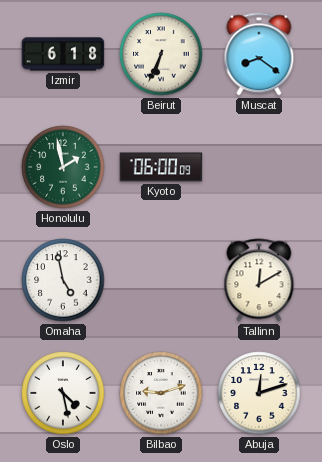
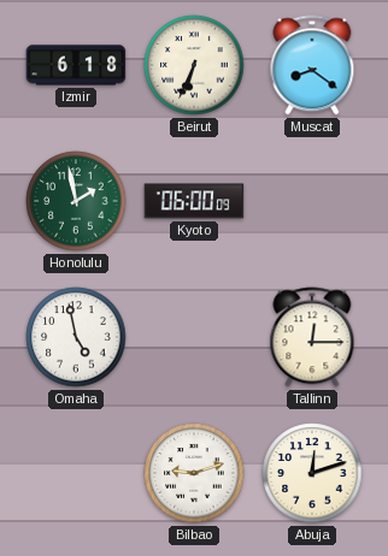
Tallinn: 12:10 -> 12:15
Oslo: 4:28 -> none
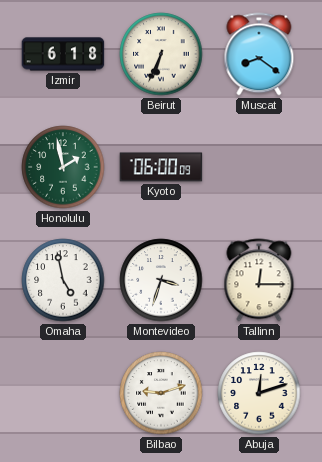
Montevideo: none -> 3:33
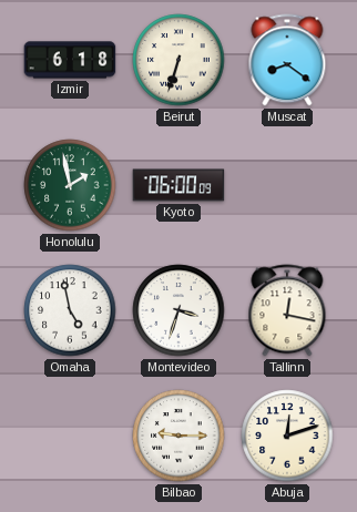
Beirut: 6:34 -> 6:33
Tallinn: 12:15 -> 12:17
Bilbao: 9:12 -> 9:15
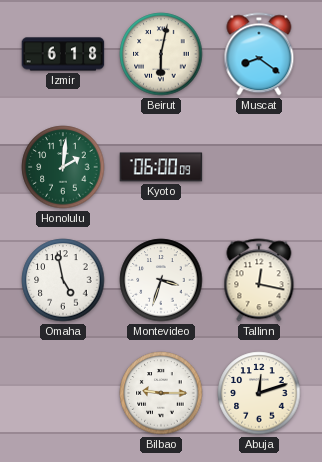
Beirut: 6:33 -> 6:02
Honolulu: 1:58 -> 2:01
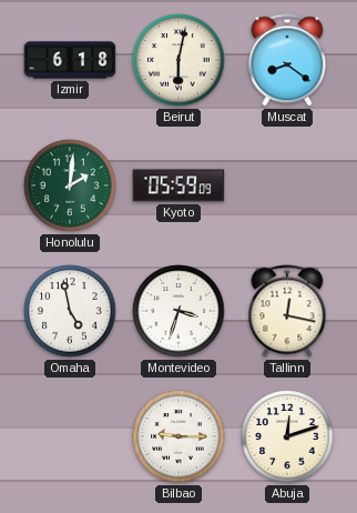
Kyoto: 06:00 -> 05:59
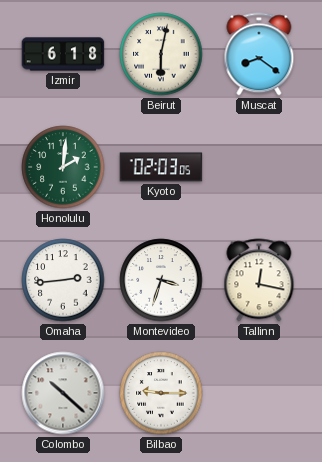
Kyoto: 05:59 -> 02:03
Omaha: 4:58 -> 2:44
Colombo: none -> 10:22
Abuja: 12:12 -> none
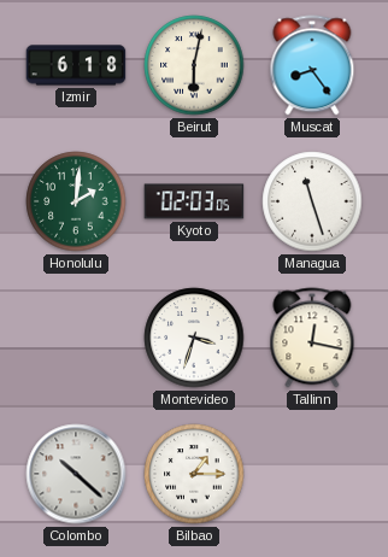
Muscat: 8:21 -> 8:24
Managua: none -> 11:27
Omaha: 2:44 -> none
Bilbao: 9:15 -> 1:15
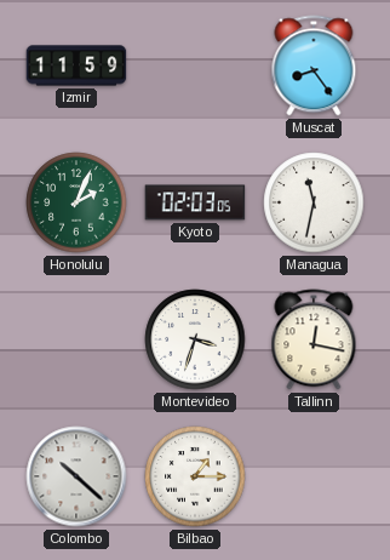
Izmir: 6:18 -> 11:59
Beirut: 6:02 -> none
Honolulu: 2:01 -> 2:04
Managua: 11:27 -> 11:32
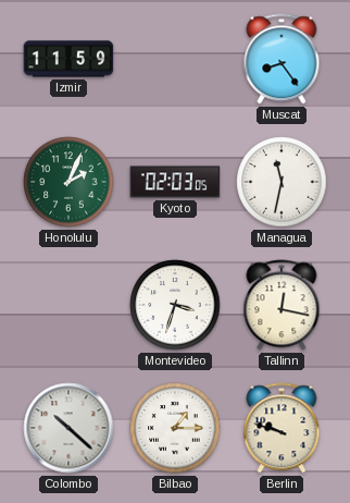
Berlin: none -> 9:48
